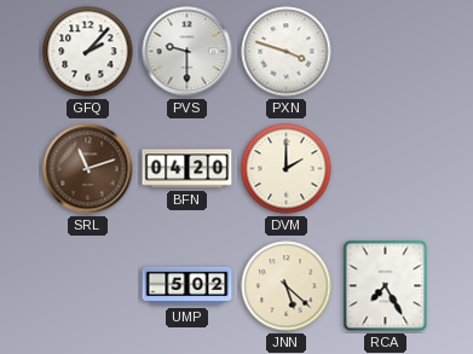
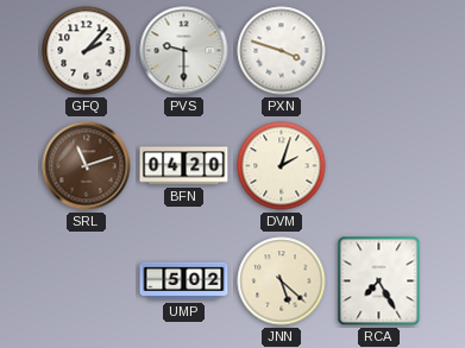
DVM: 2:00 -> 2:03
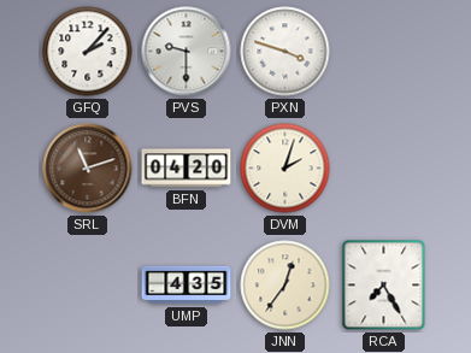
UMP: 5:02 -> 4:35
JNN: 5:22 -> 12:36
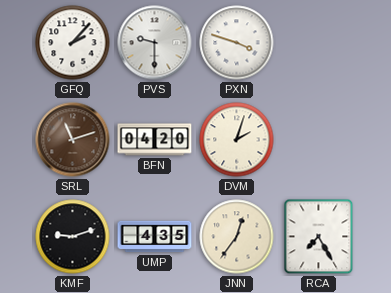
KMF: none -> 9:12
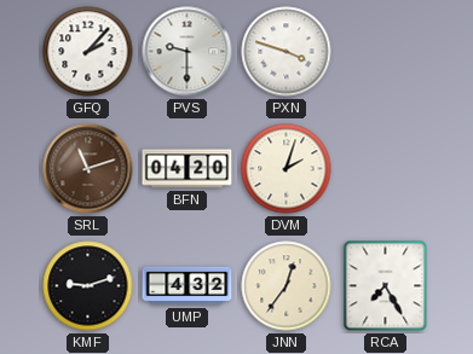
UMP: 4:35 -> 4:32
